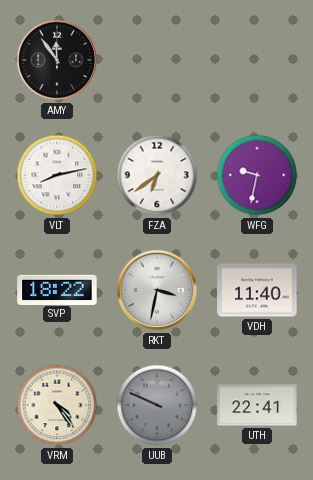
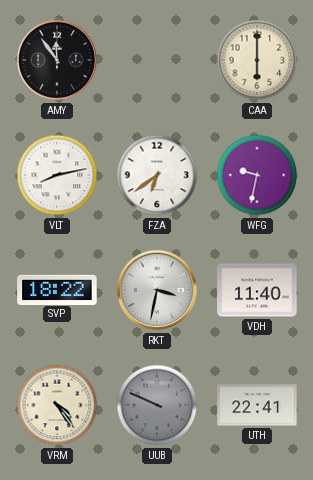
CAA: none -> 6:00
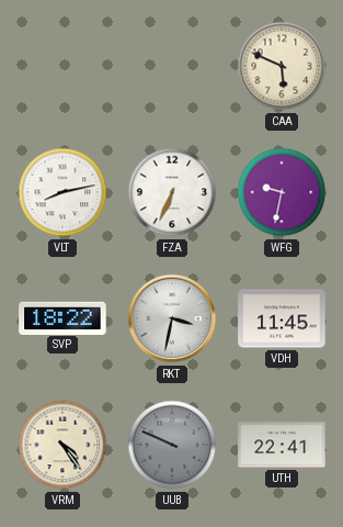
AMY: 11:54 -> none
CAA: 6:00 -> 5:49
FZA: 6:39 -> 6:34
VDH: 11:40 -> 11:45
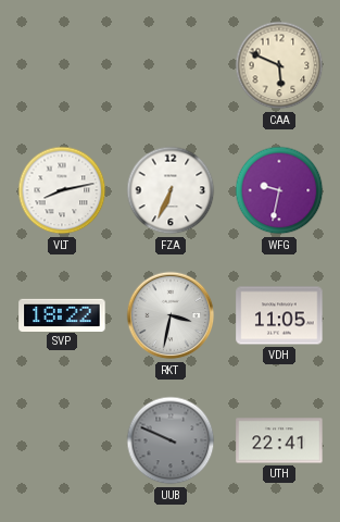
VDH: 11:45 -> 11:05
VRM: 4:24 -> none
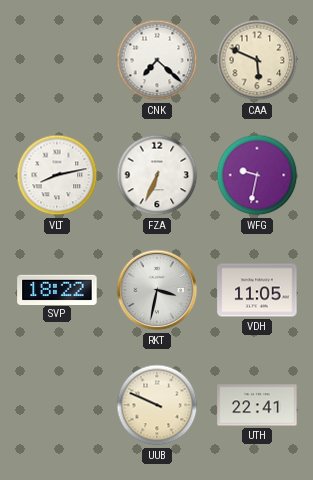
CNK: none -> 7:22
UUB dial: grey -> cream
